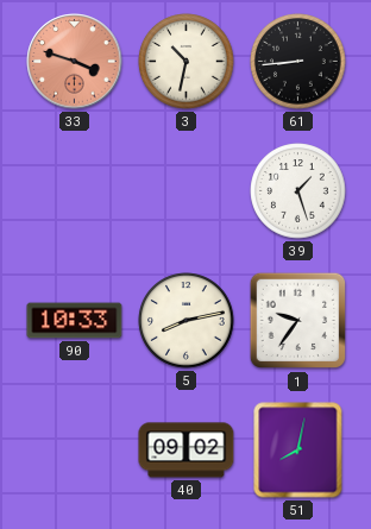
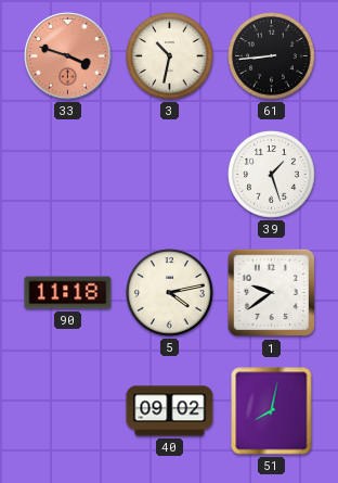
90: 10:33 -> 11:18
5: 8:13 -> 4:13
1: 9:36 -> 9:39
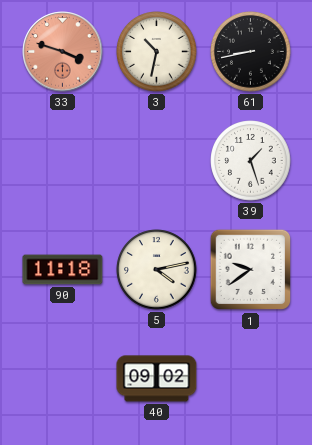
61: 8:44 -> 8:43
51: 8:02 -> none
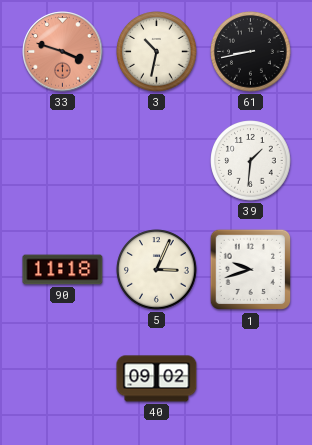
39: 1:27 -> 1:31
5: 4:13 -> 3:04
1: 9:39 -> 9:42
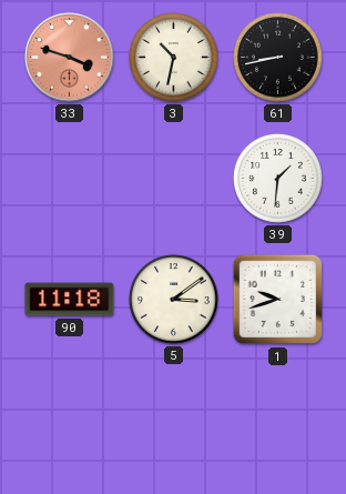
5: 3:04 -> 3:09
40: 09:02 -> none
